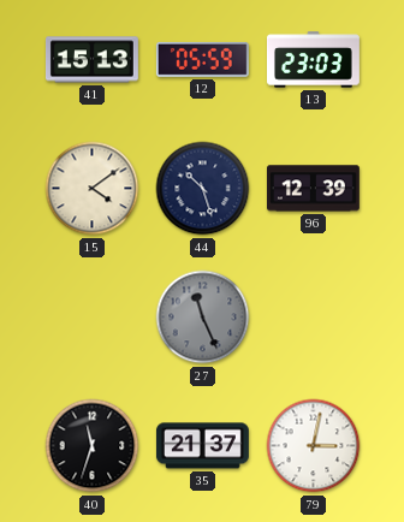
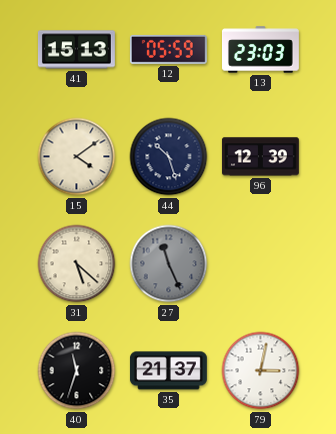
31: none -> 5:22
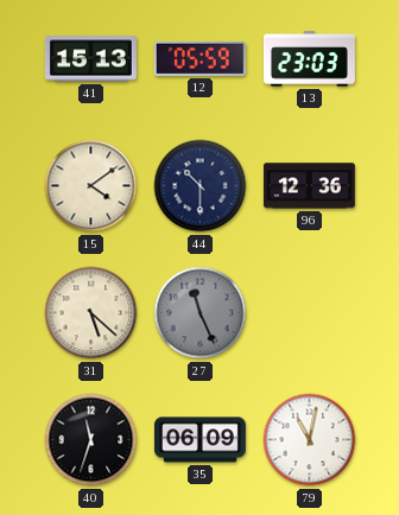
44: 10:27 -> 10:30
96: 12:39 -> 12:36
35: 21:37 -> 06:09
79: 3:02 -> 11:02
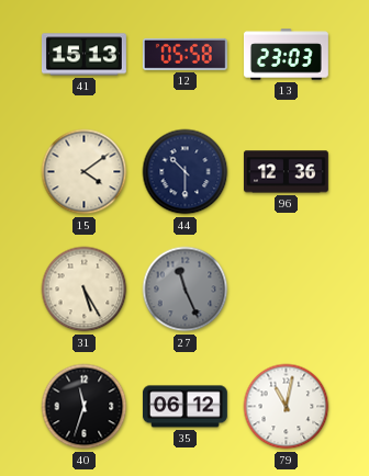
12: 05:59 -> 05:58
31: 5:22 -> 5:25
35: 06:09 -> 06:12
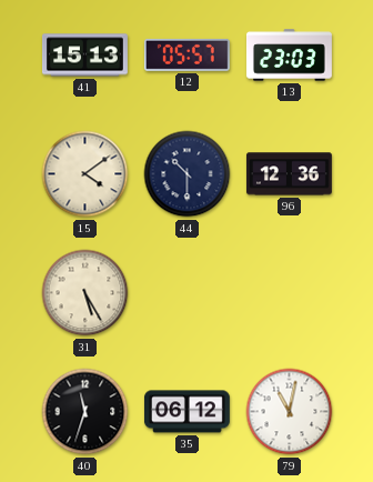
12: 05:58 -> 05:57
27: 11:26 -> none
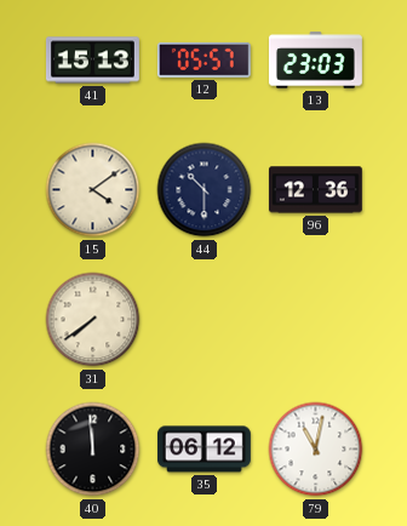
31: 5:25 -> 7:39
40: 11:33 -> 11:59
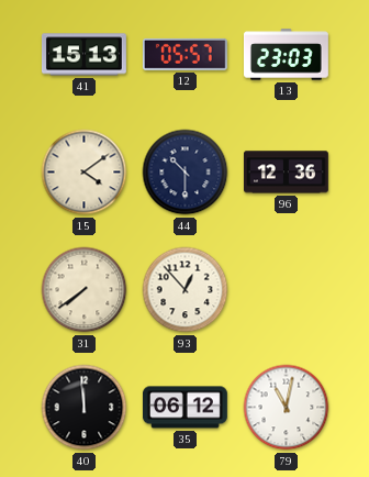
93: none -> 12:53
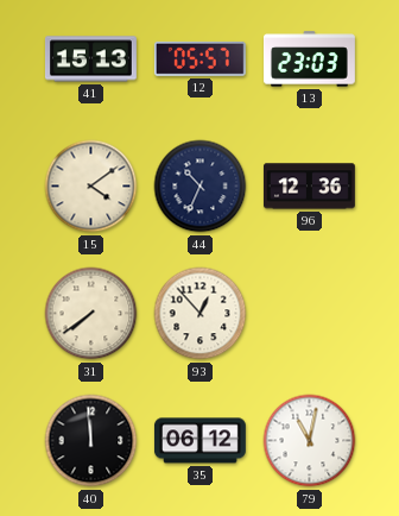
44: 10:30 -> 10:34
